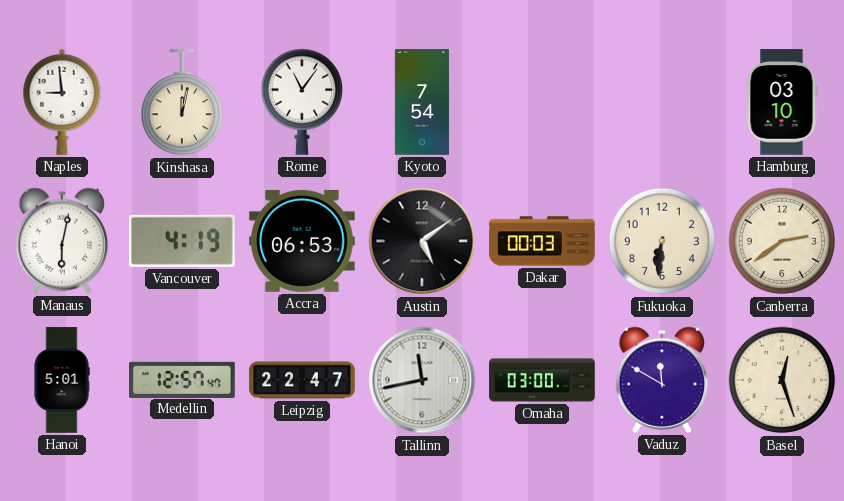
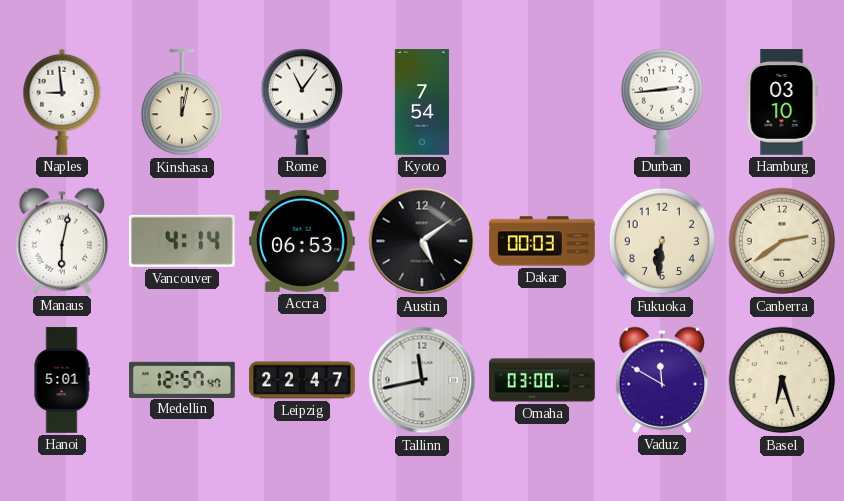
Durban: none -> 2:44
Vancouver: 4:19 -> 4:14
Basel: 12:27 -> 6:27
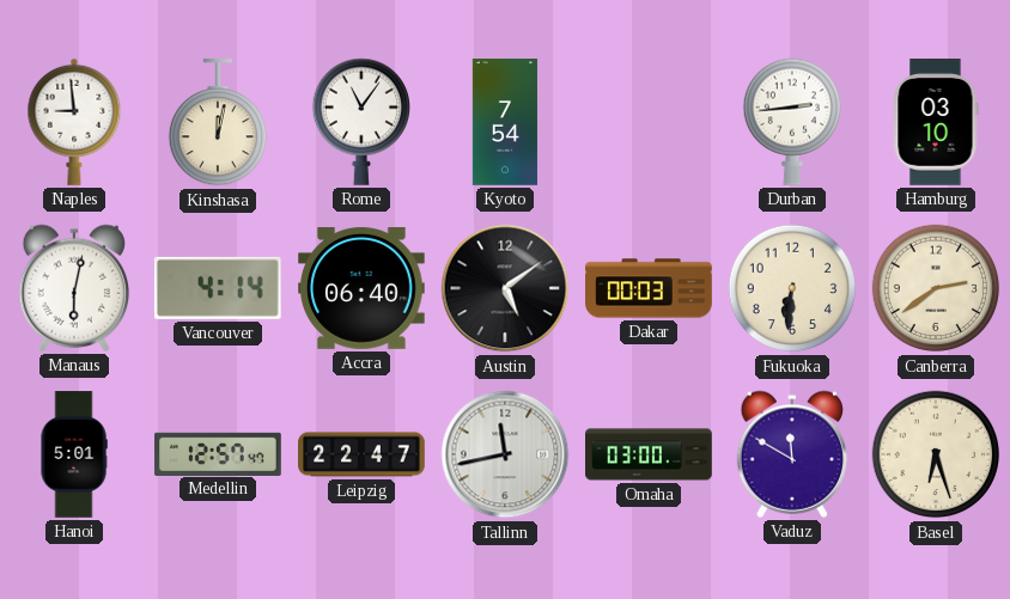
Accra: 06:53 -> 06:40
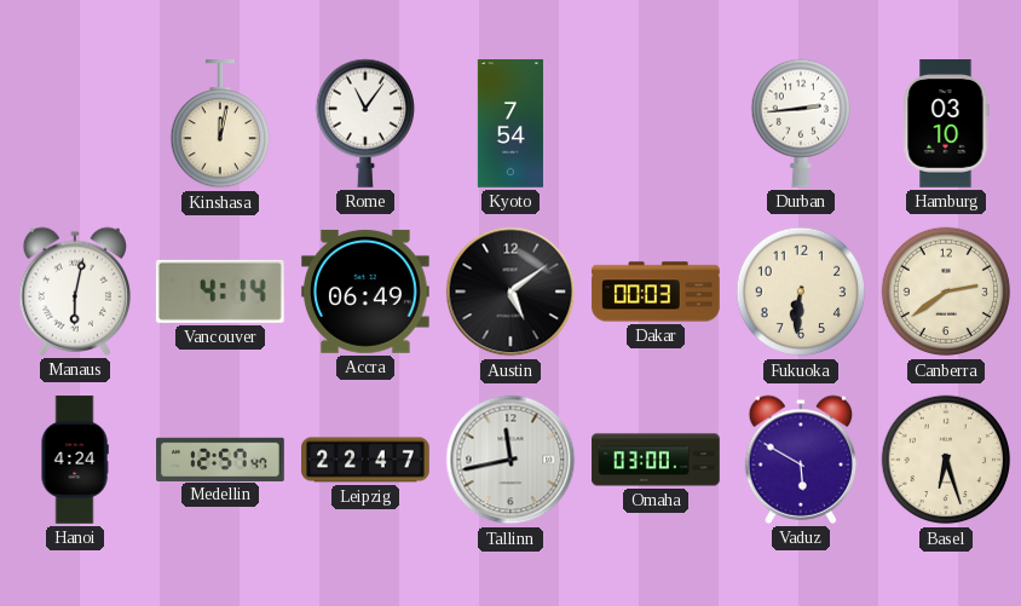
Naples: 8:59 -> none
Accra: 06:40 -> 06:49
Hanoi: 5:01 -> 4:24
Vaduz: 11:50 -> 5:50
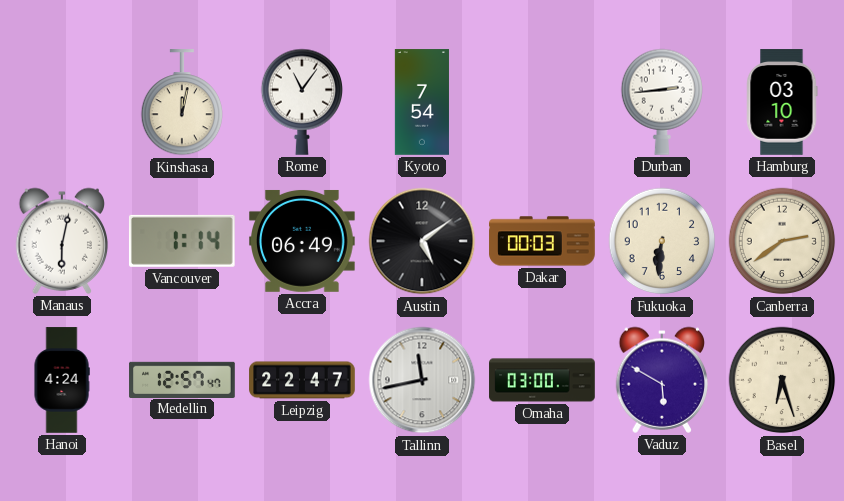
Vancouver: 4:14 -> 1:14
